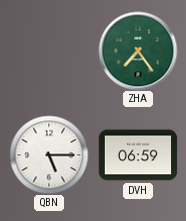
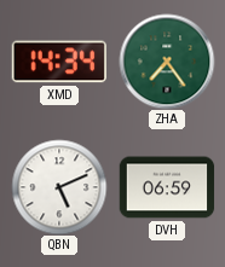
XMD: none -> 14:34
QBN: 5:15 -> 5:11
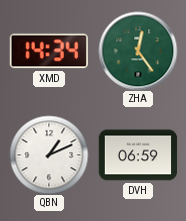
ZHA: 7:24 -> 12:24
QBN: 5:11 -> 1:11
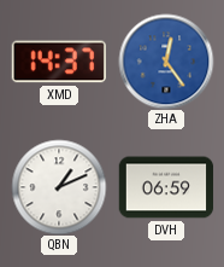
XMD: 14:34 -> 14:37
ZHA dial: green -> blue
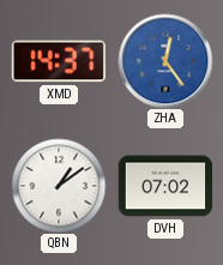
QBN: 1:11 -> 1:09
DVH: 06:59 -> 07:02
